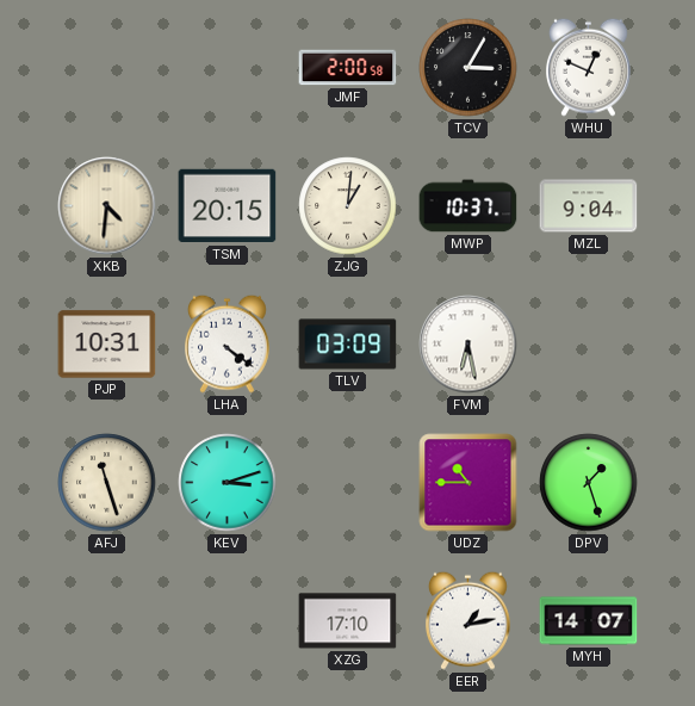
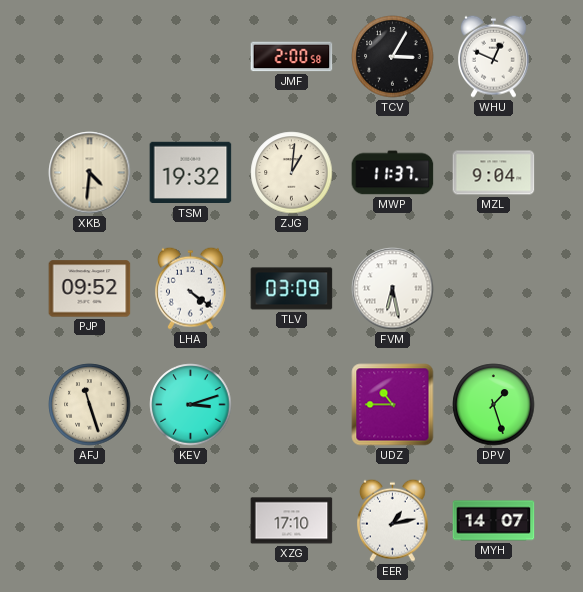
TSM: 20:15 -> 19:32
MWP: 10:37 -> 11:37
PJP: 10:31 -> 09:52
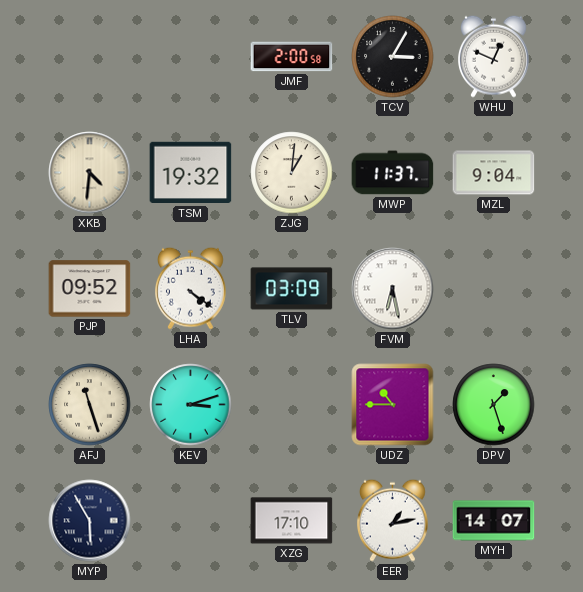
MYP: none -> 5:55
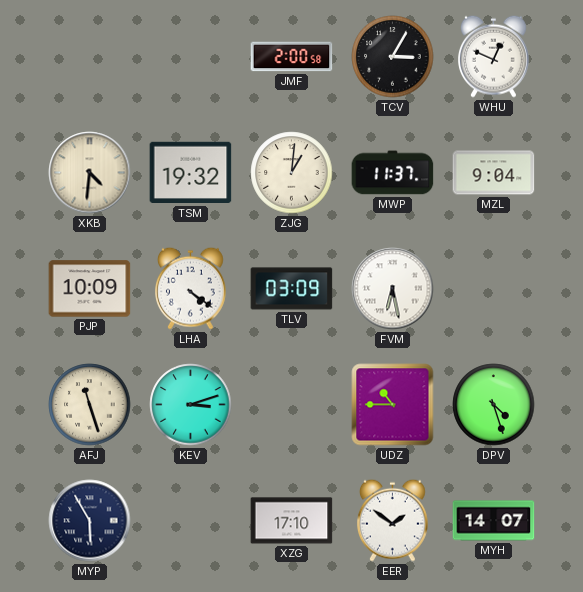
PJP: 09:52 -> 10:09
DPV: 1:27 -> 4:27
EER: 1:13 -> 1:51
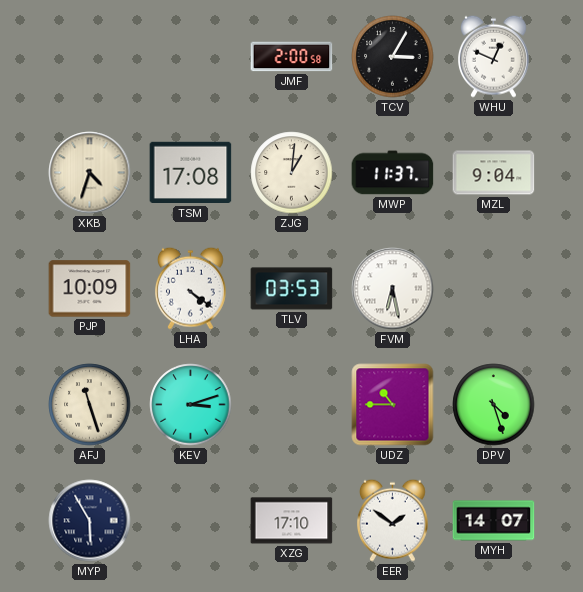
XKB: 4:31 -> 4:33
TSM: 19:32 -> 17:08
TLV: 03:09 -> 03:53
